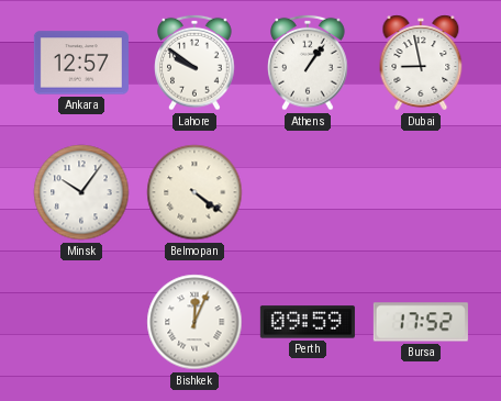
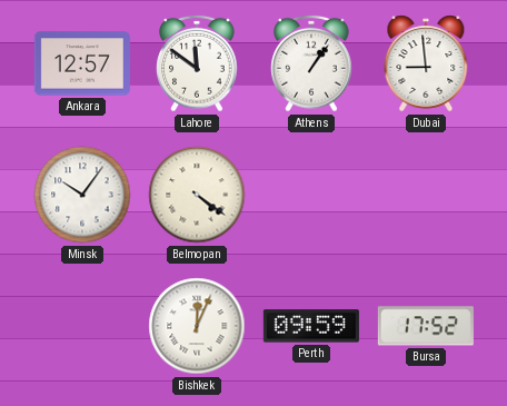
Lahore: 9:51 -> 11:51
Dubai: 8:58 -> 8:59
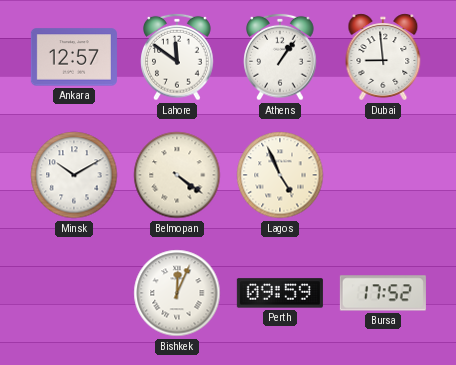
Minsk: 10:06 -> 10:10
Lagos: none -> 4:56
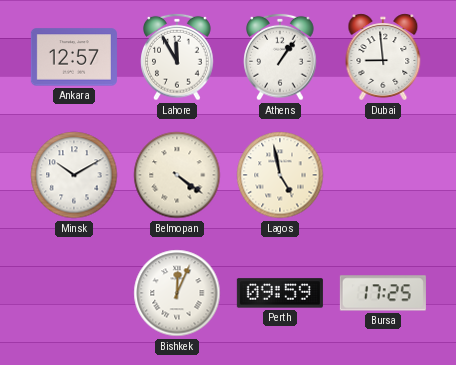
Lahore: 11:51 -> 11:55
Lagos: 4:56 -> 4:58
Bursa: 17:52 -> 17:25
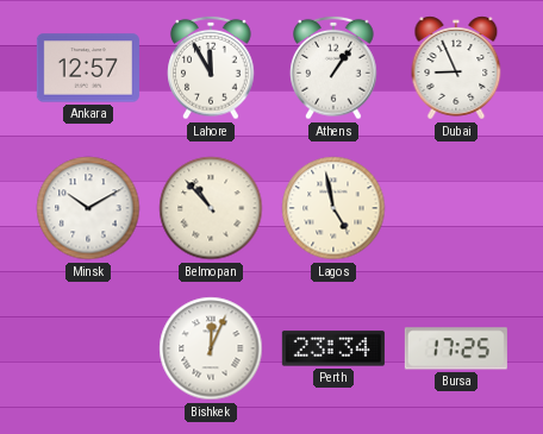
Dubai: 8:59 -> 8:56
Belmopan: 4:21 -> 10:53
Perth: 09:59 -> 23:34
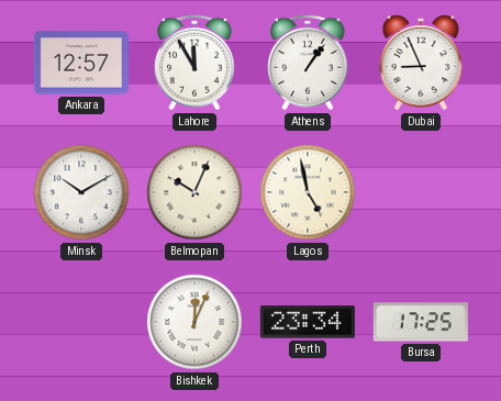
Belmopan: 10:53 -> 10:04
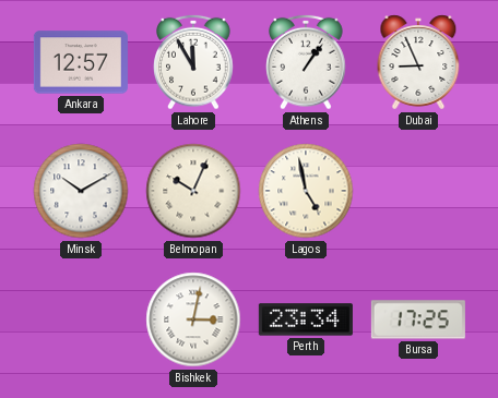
Bishkek: 12:04 -> 3:02
